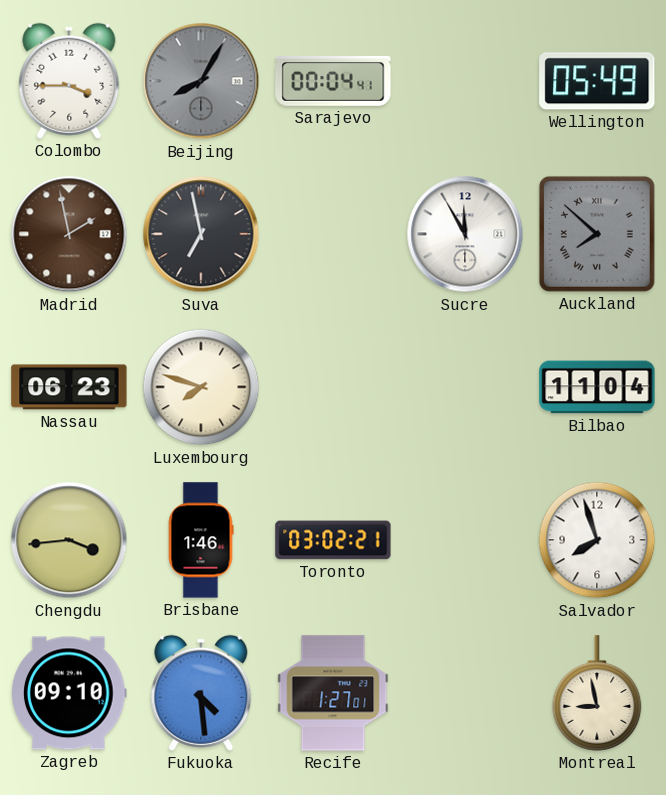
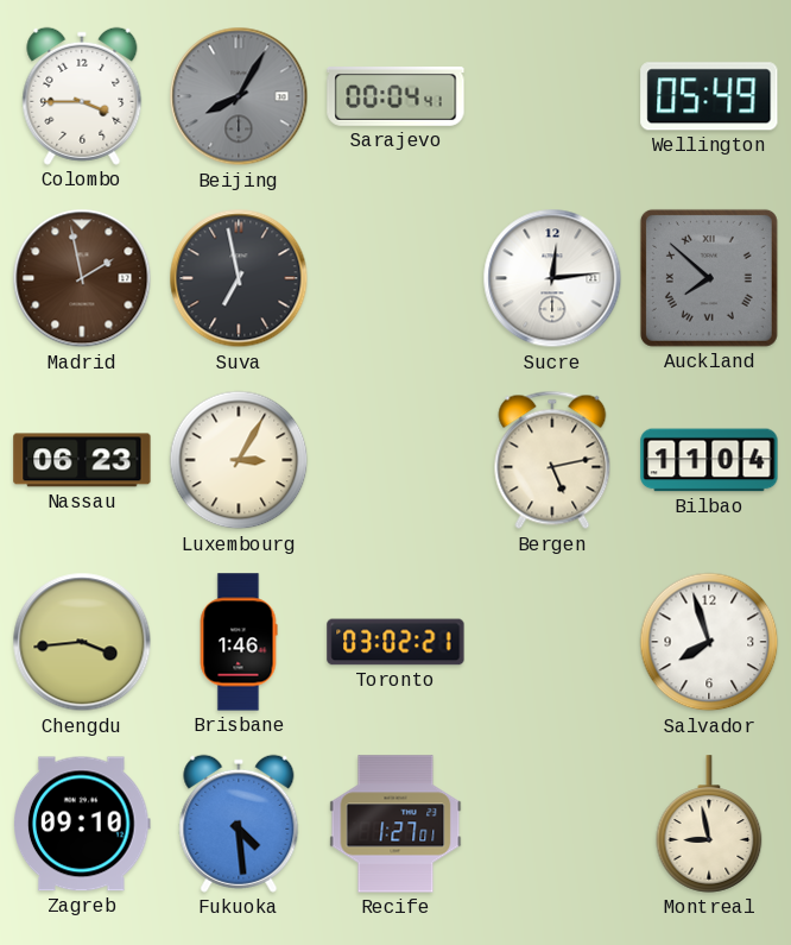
Sucre: 11:55 -> 12:14
Luxembourg: 7:48 -> 3:05
Bergen: none -> 5:13
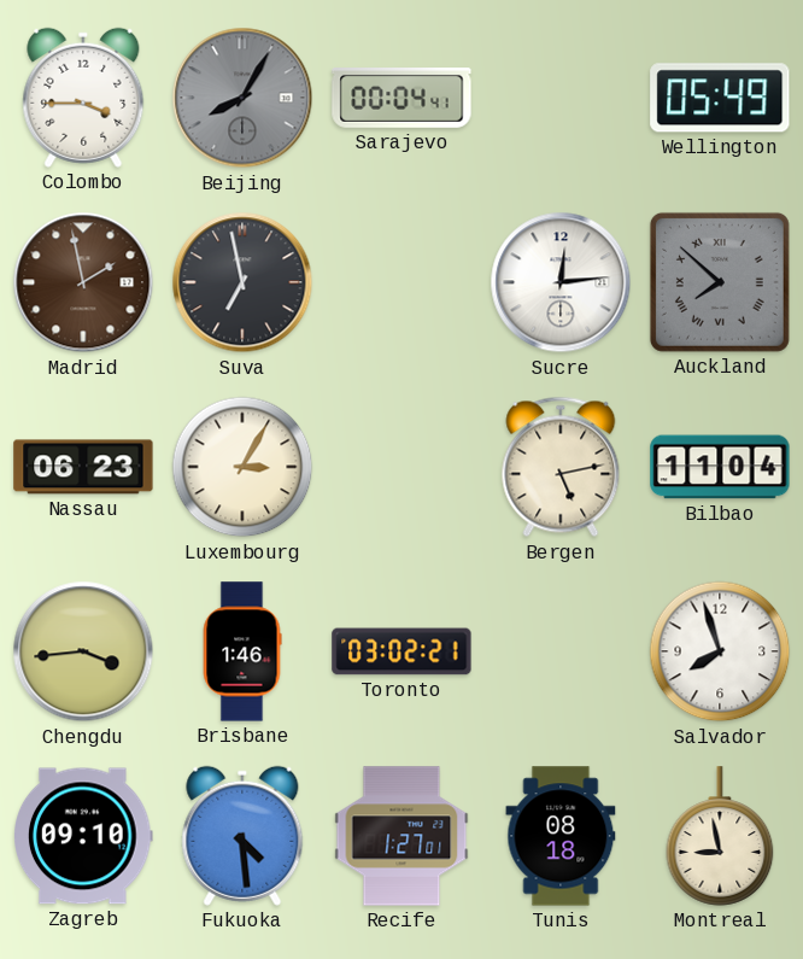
Tunis: none -> 08:18
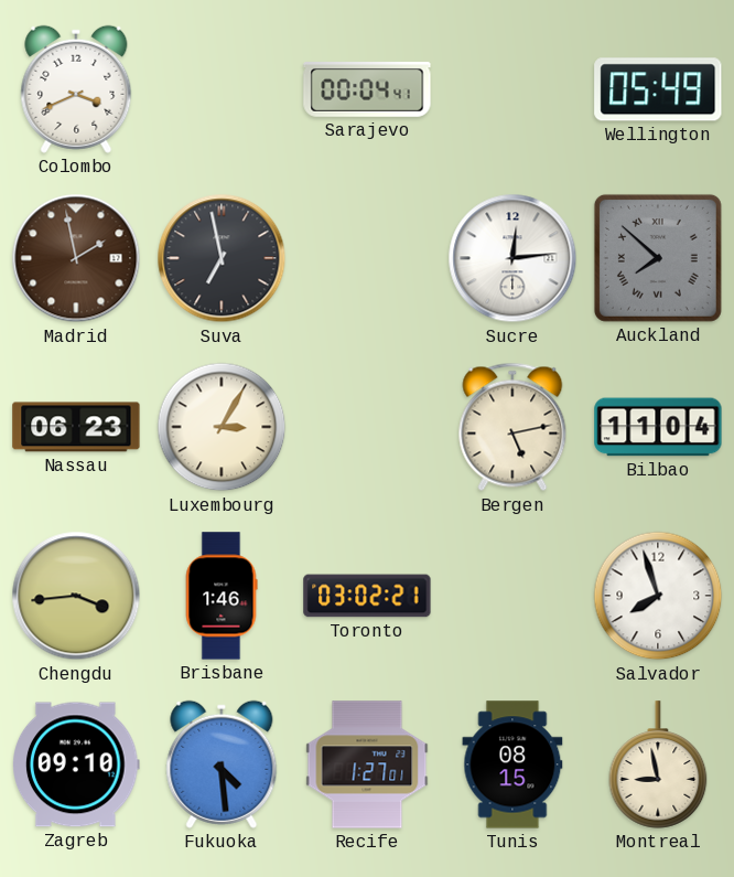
Colombo: 3:45 -> 3:41
Beijing: 8:05 -> none
Tunis: 08:18 -> 08:15
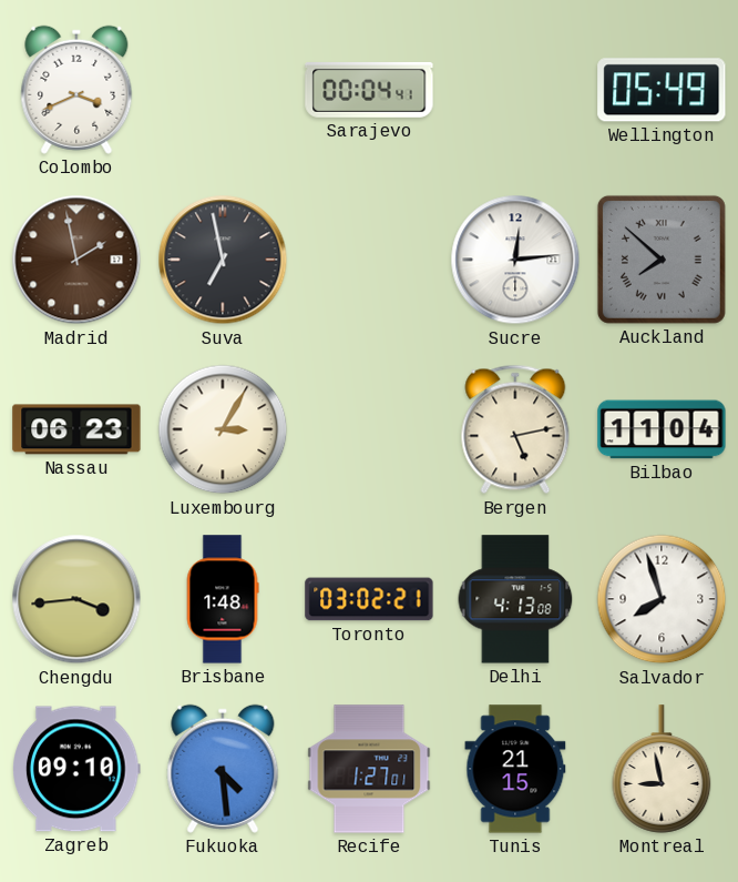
Brisbane: 1:46 -> 1:48
Delhi: none -> 4:13
Tunis: 08:15 -> 21:15
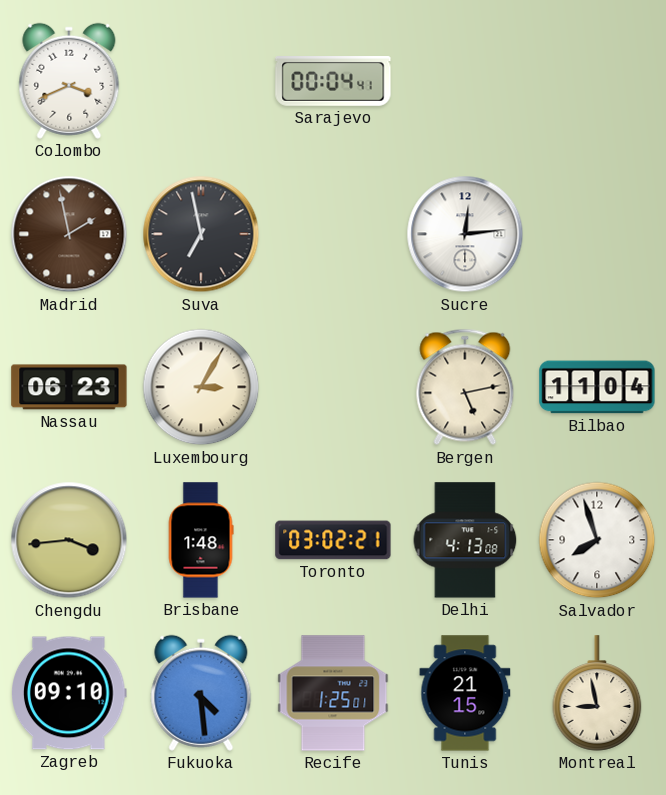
Wellington: 05:49 -> none
Auckland: 7:52 -> none
Recife: 1:27 -> 1:25
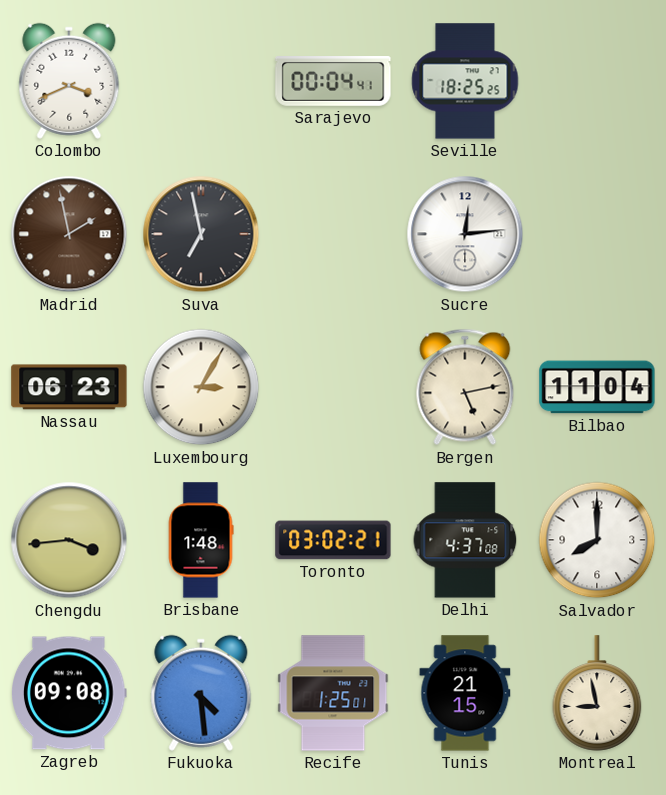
Seville: none -> 18:25
Delhi: 4:13 -> 4:37
Salvador: 7:57 -> 8:00
Zagreb: 09:10 -> 09:08
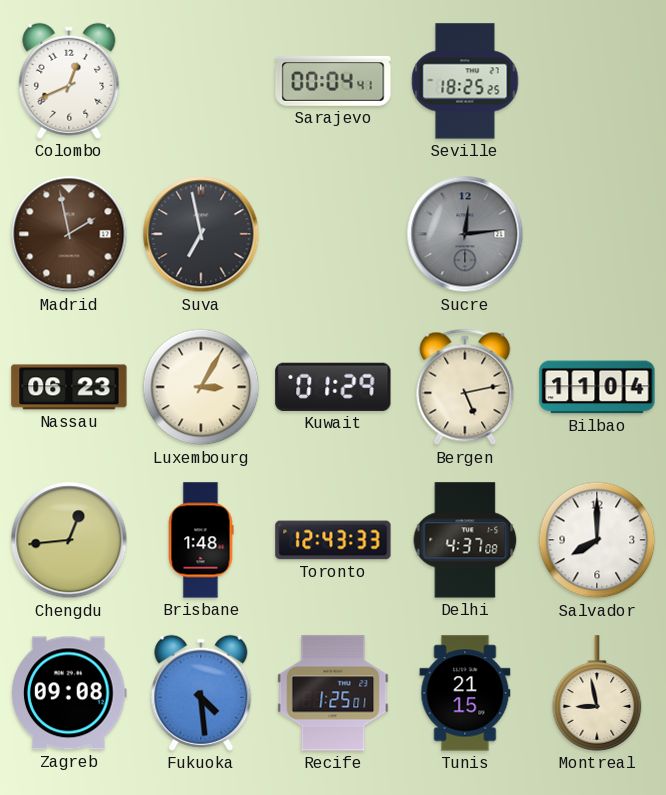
Colombo: 3:41 -> 12:41
Sucre dial: white -> grey
Kuwait: none -> 01:29
Chengdu: 3:44 -> 12:44
Toronto: 03:02 -> 12:43
